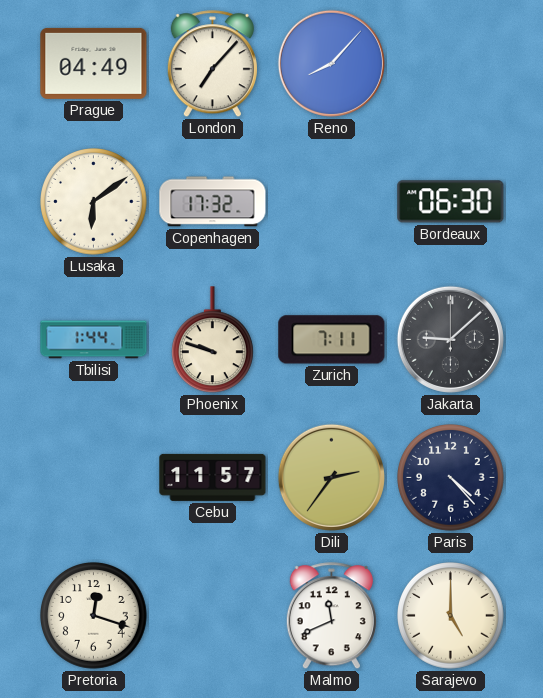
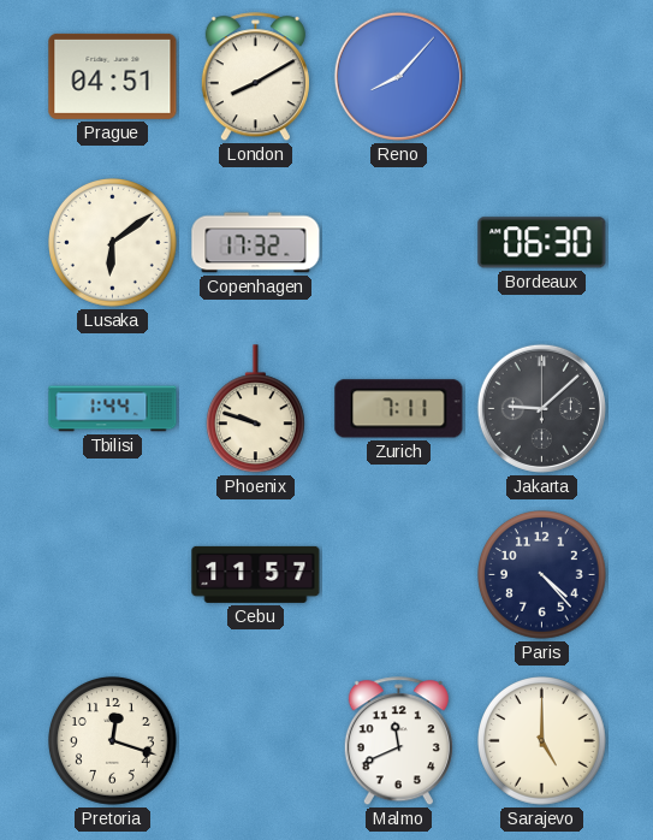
Prague: 04:49 -> 04:51
London: 7:07 -> 8:10
Dili: 2:36 -> none
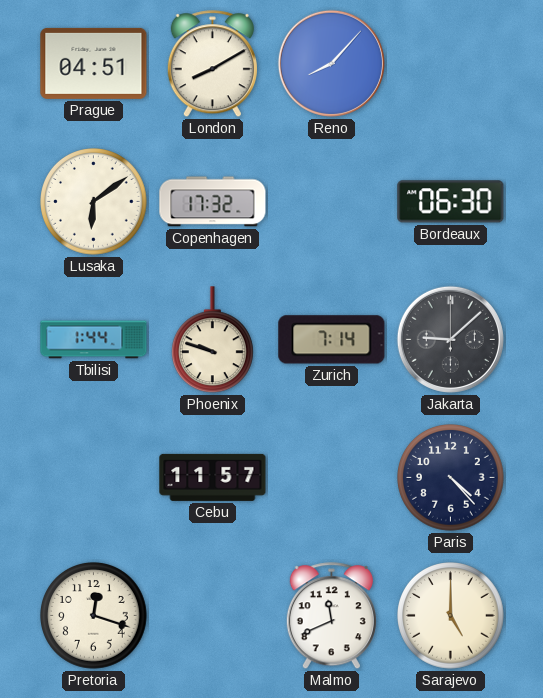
Zurich: 7:11 -> 7:14
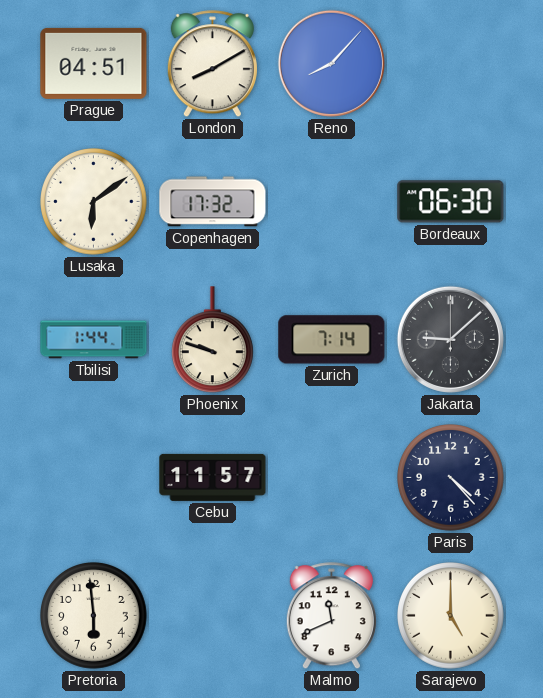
Pretoria: 12:18 -> 5:59
